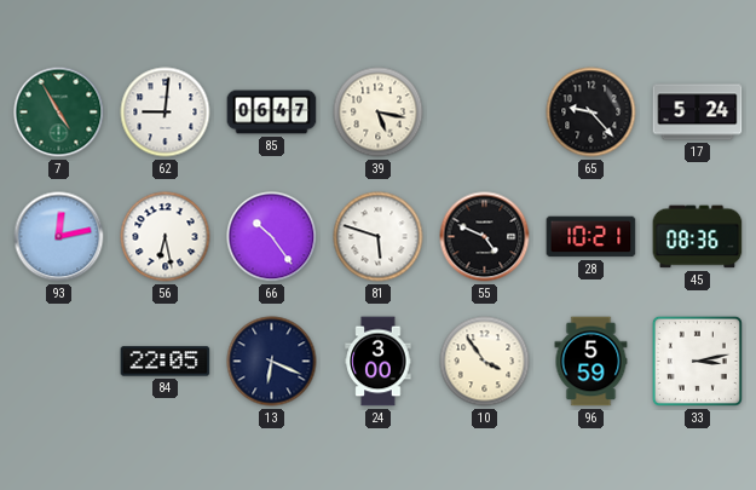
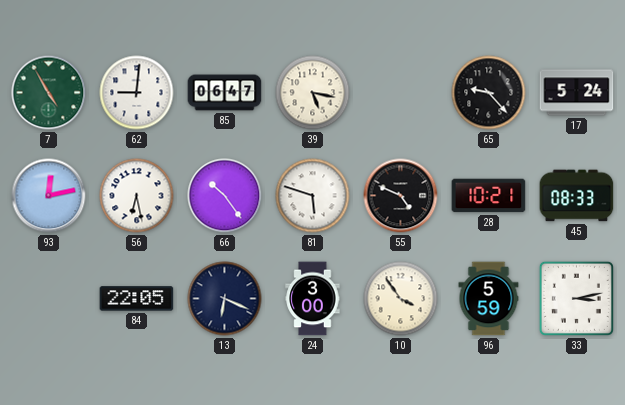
45: 08:36 -> 08:33
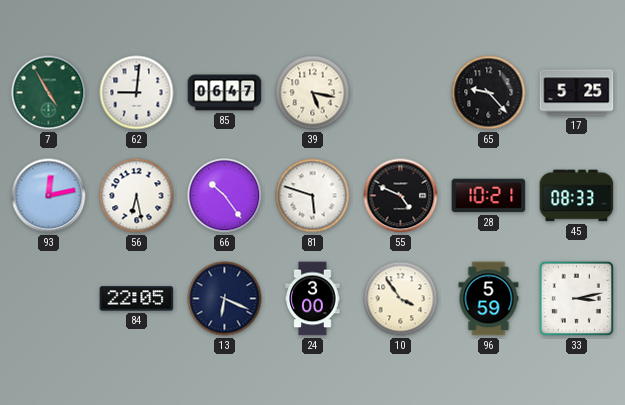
17: 5:24 -> 5:25
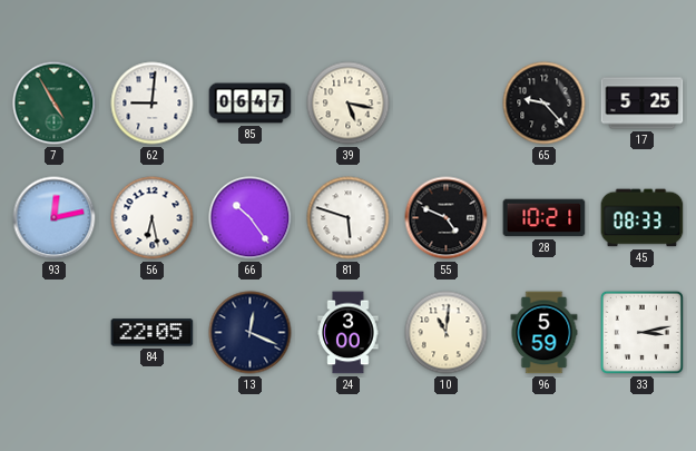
13: 6:19 -> 12:19
10: 3:54 -> 11:01
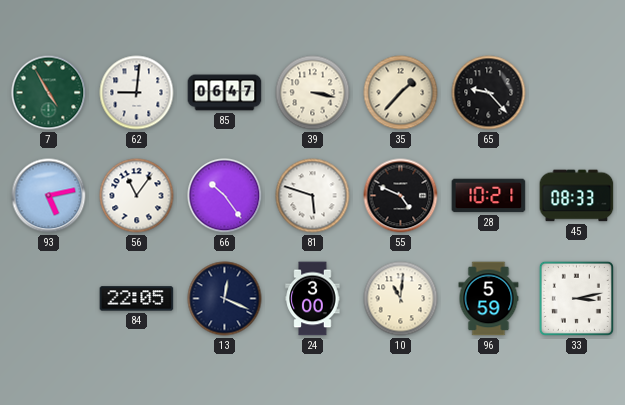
39: 5:17 -> 3:17
35: none -> 1:37
17: 5:25 -> none
93: 12:13 -> 5:13
56: 6:28 -> 11:06
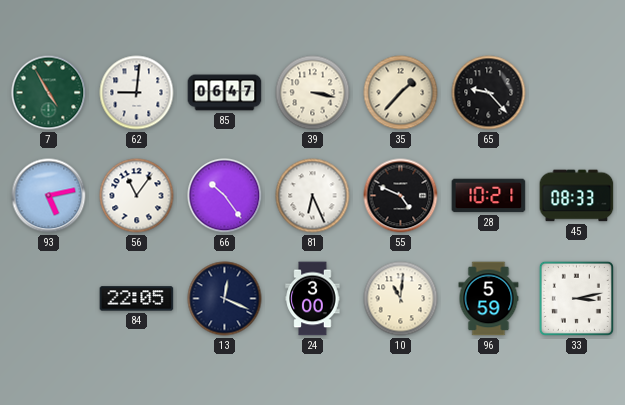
81: 5:48 -> 6:26
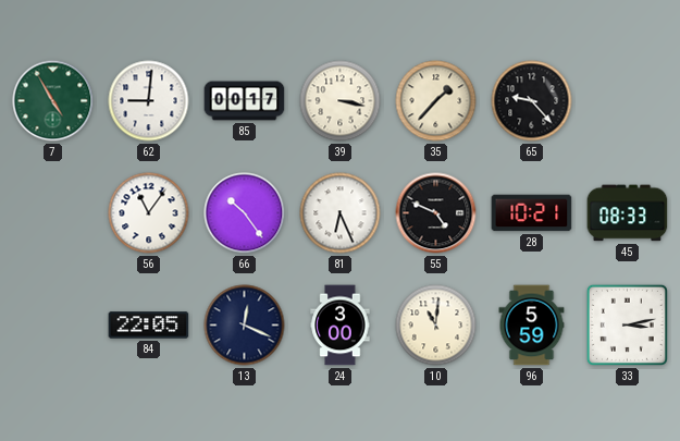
85: 06:47 -> 00:17
93: 5:13 -> none
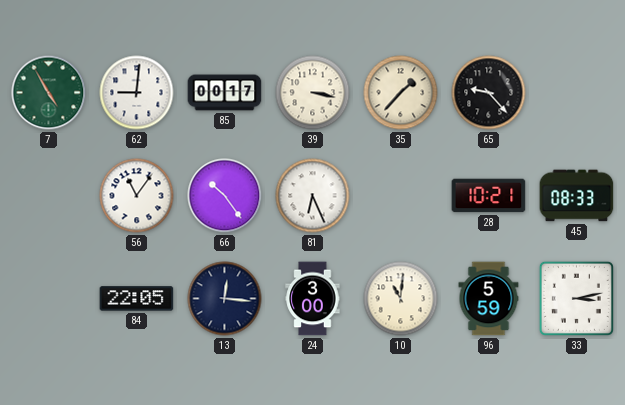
55: 4:49 -> none
13: 12:19 -> 12:16
